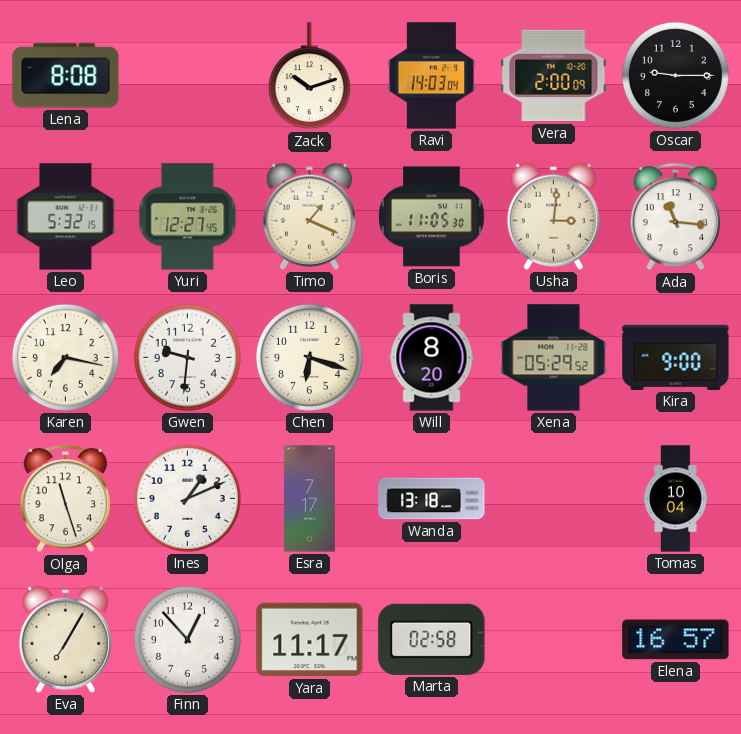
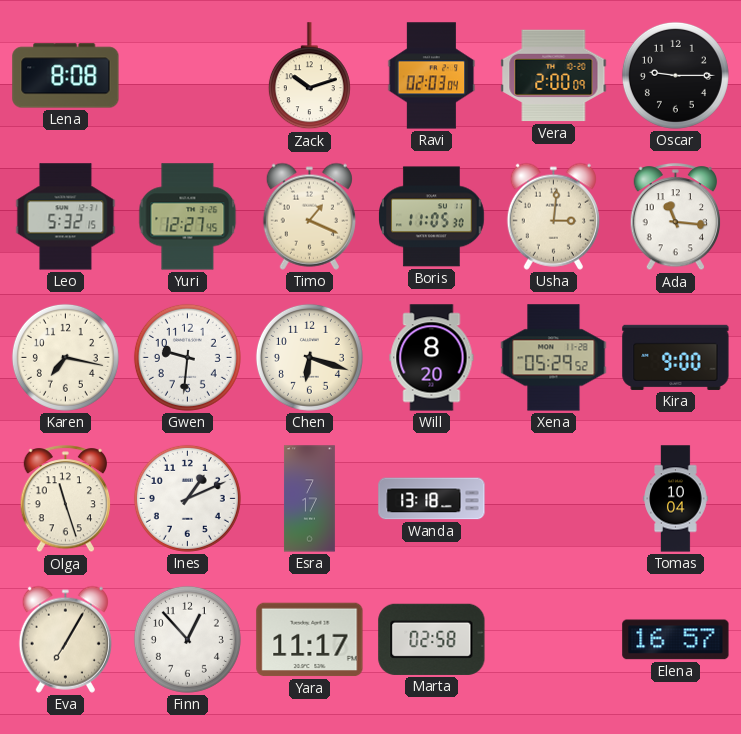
Ravi: 14:03 -> 02:03
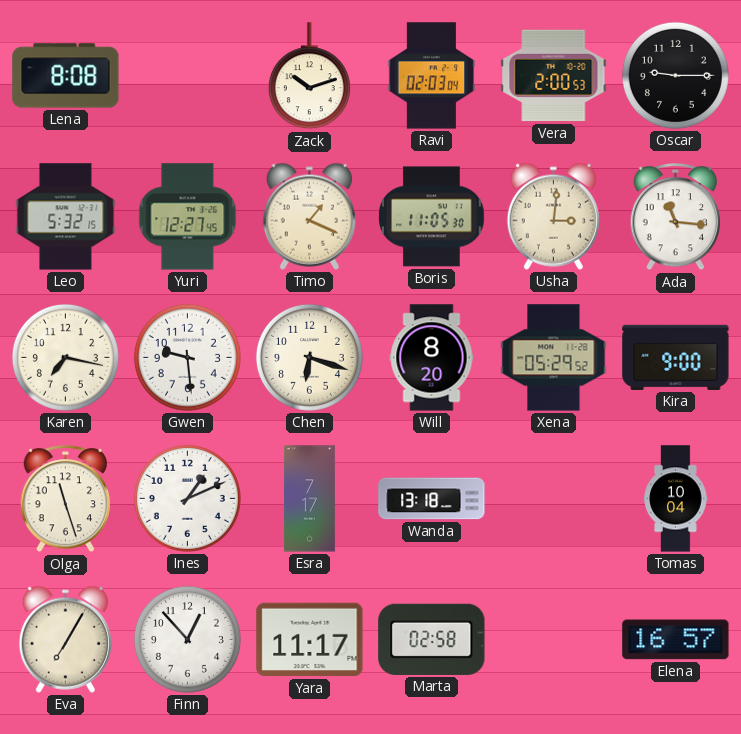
Vera: 2:00:09 -> 2:00:53
Gwen: 9:31 -> 9:29
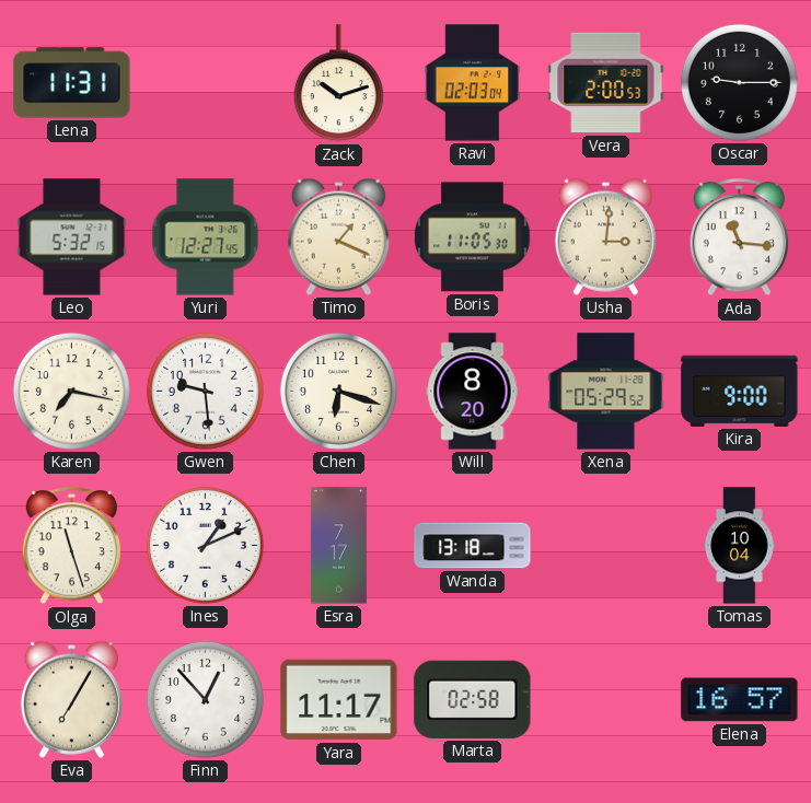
Lena: 8:08 -> 11:31
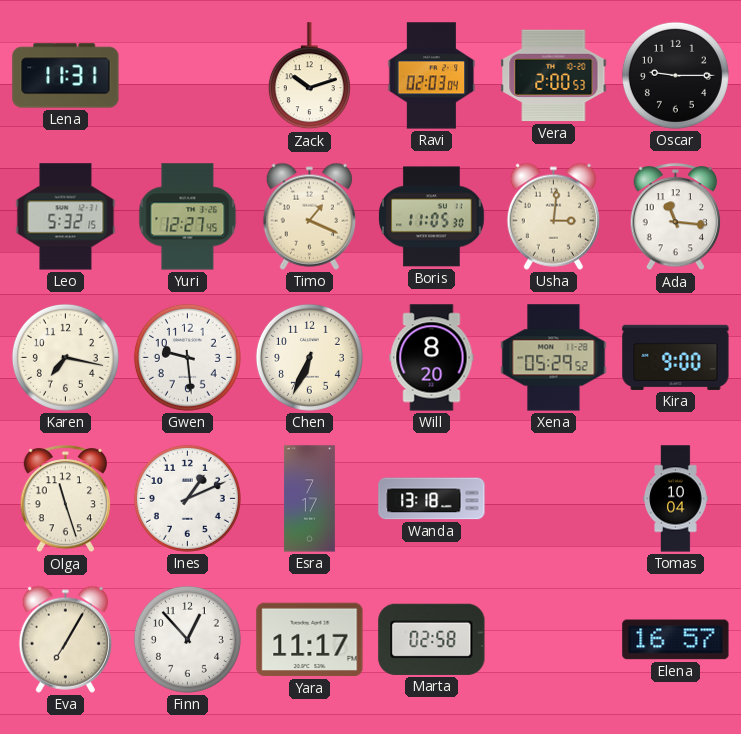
Chen: 6:18 -> 6:34
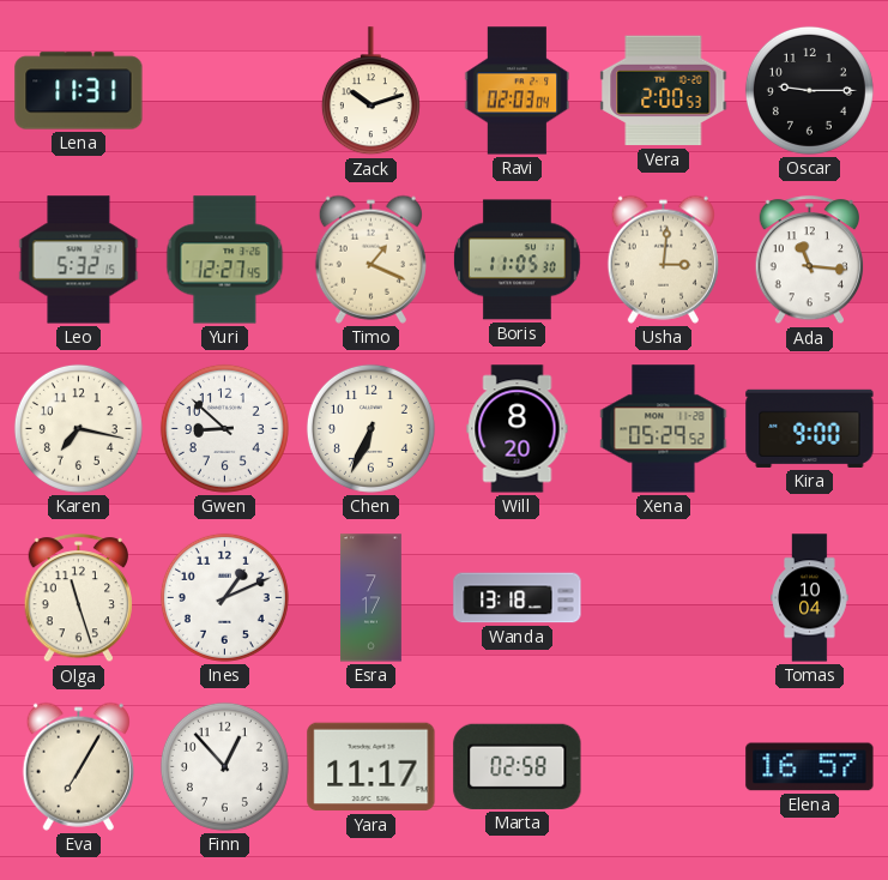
Gwen: 9:29 -> 8:52
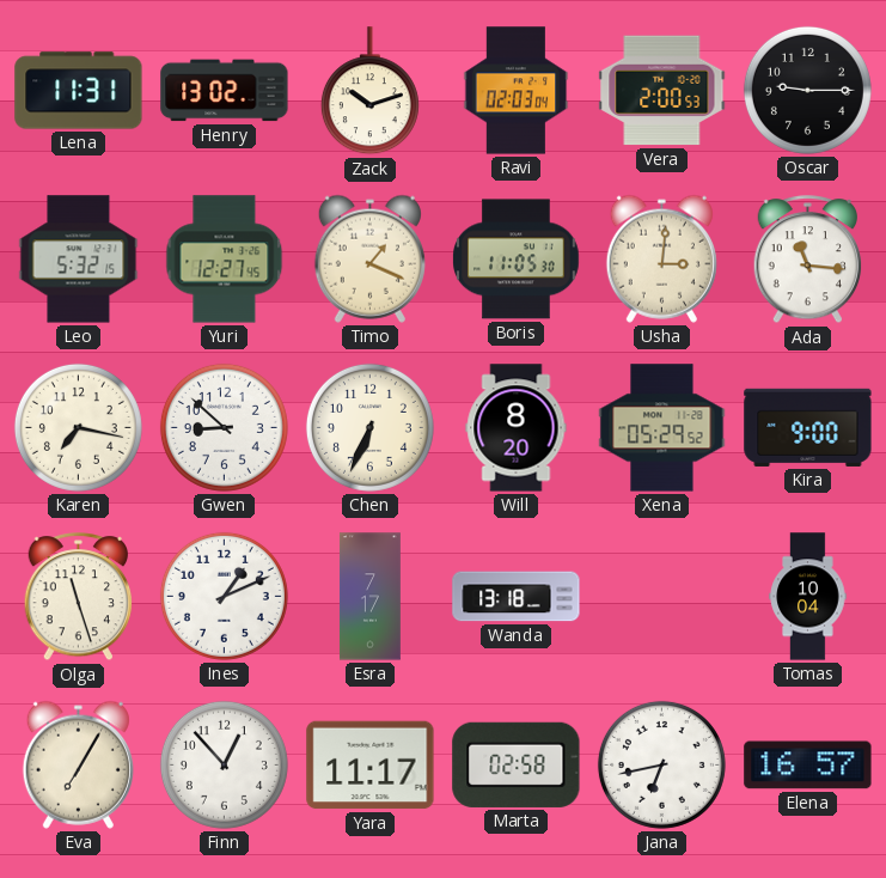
Henry: none -> 13:02
Jana: none -> 6:43
